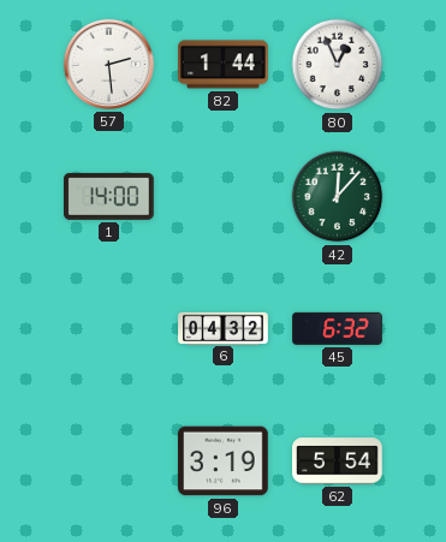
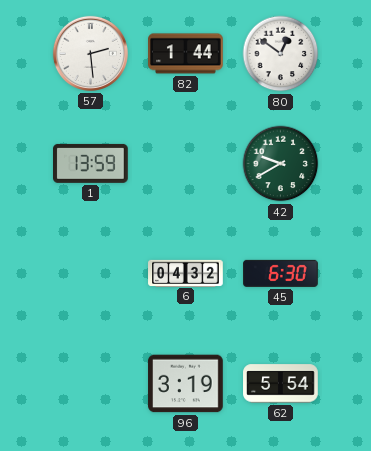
80: 12:56 -> 12:51
1: 14:00 -> 13:59
42: 12:07 -> 9:40
45: 6:32 -> 6:30
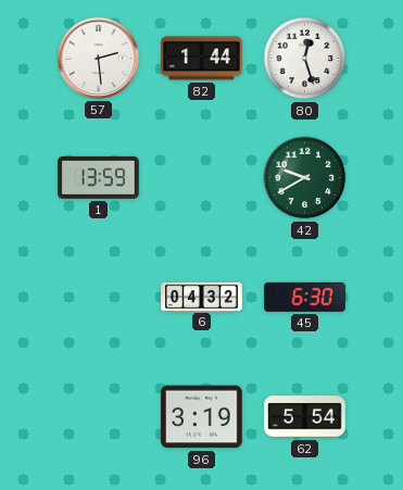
80: 12:51 -> 12:27
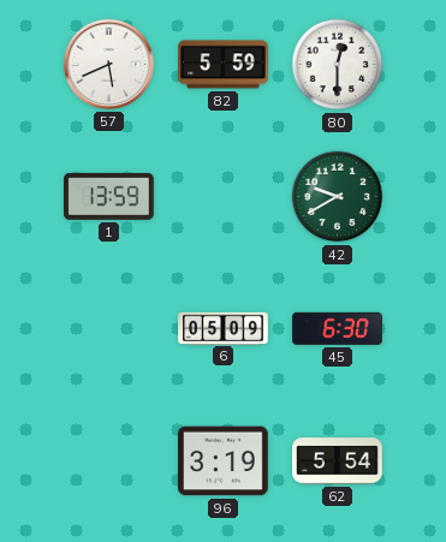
57: 2:29 -> 5:41
82: 1:44 -> 5:59
80: 12:27 -> 12:30
6: 04:32 -> 05:09
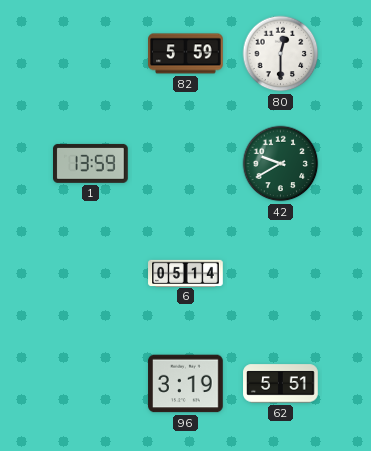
57: 5:41 -> none
6: 05:09 -> 05:14
45: 6:30 -> none
62: 5:54 -> 5:51
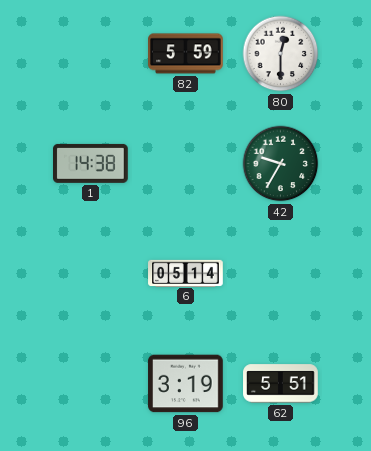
1: 13:59 -> 14:38
42: 9:40 -> 9:35
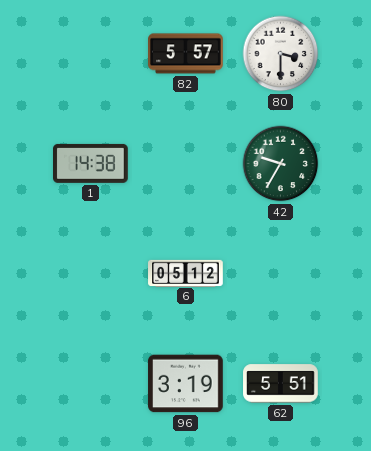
82: 5:59 -> 5:57
80: 12:30 -> 3:30
6: 05:14 -> 05:12
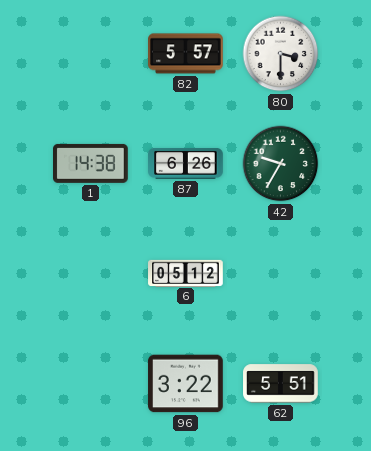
87: none -> 6:26
96: 3:19 -> 3:22
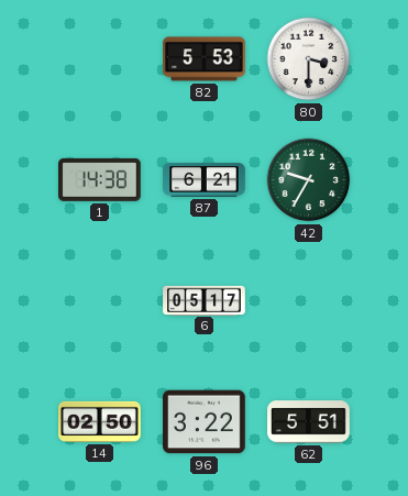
82: 5:57 -> 5:53
87: 6:26 -> 6:21
6: 05:12 -> 05:17
14: none -> 02:50
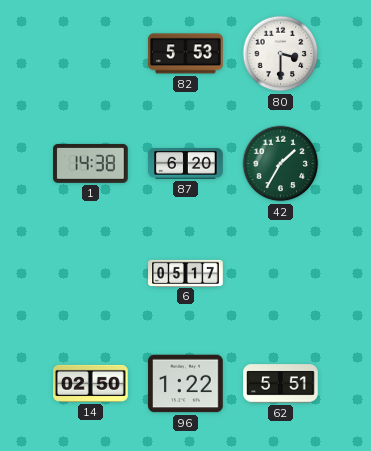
87: 6:21 -> 6:20
42: 9:35 -> 1:35
96: 3:22 -> 1:22
